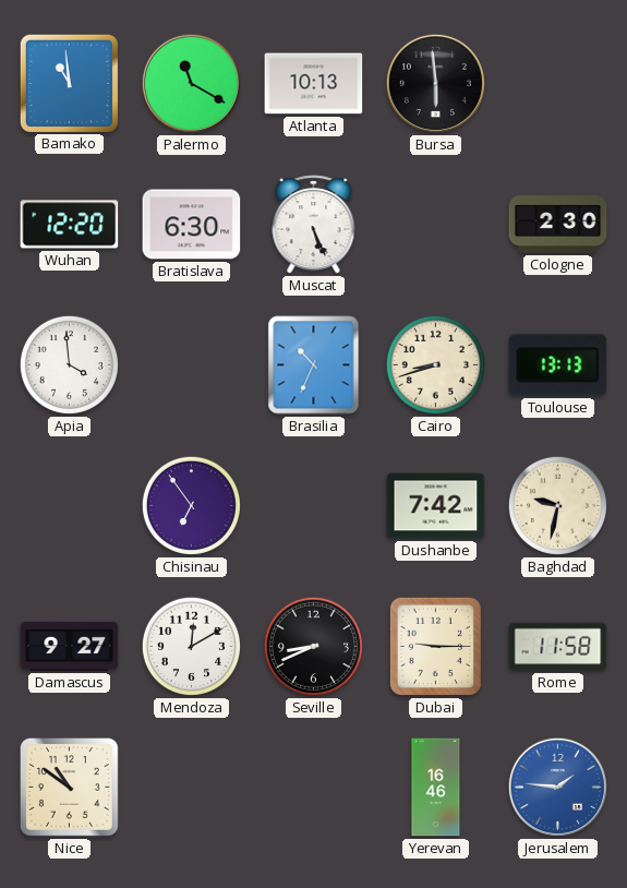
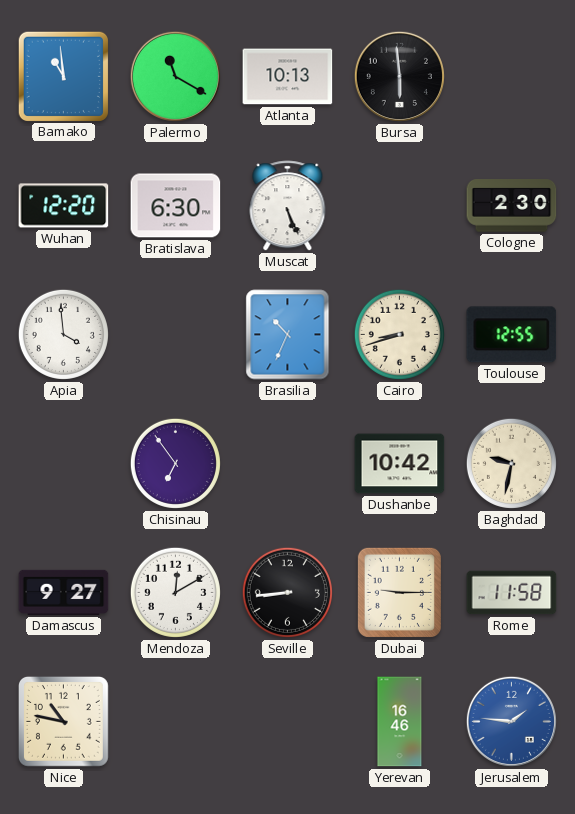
Toulouse: 13:13 -> 12:55
Dushanbe: 7:42 -> 10:42
Seville: 8:41 -> 8:44
Nice: 10:51 -> 10:47
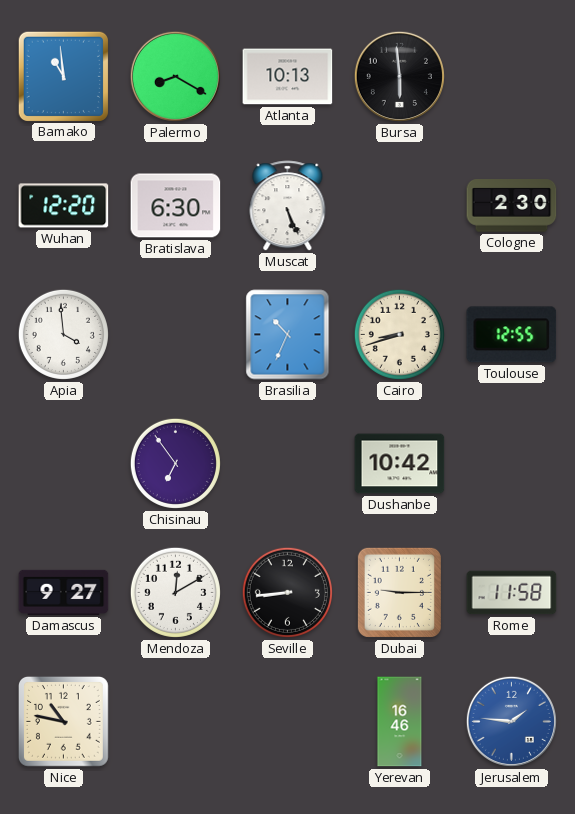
Palermo: 11:20 -> 8:20
Baghdad: 9:32 -> none
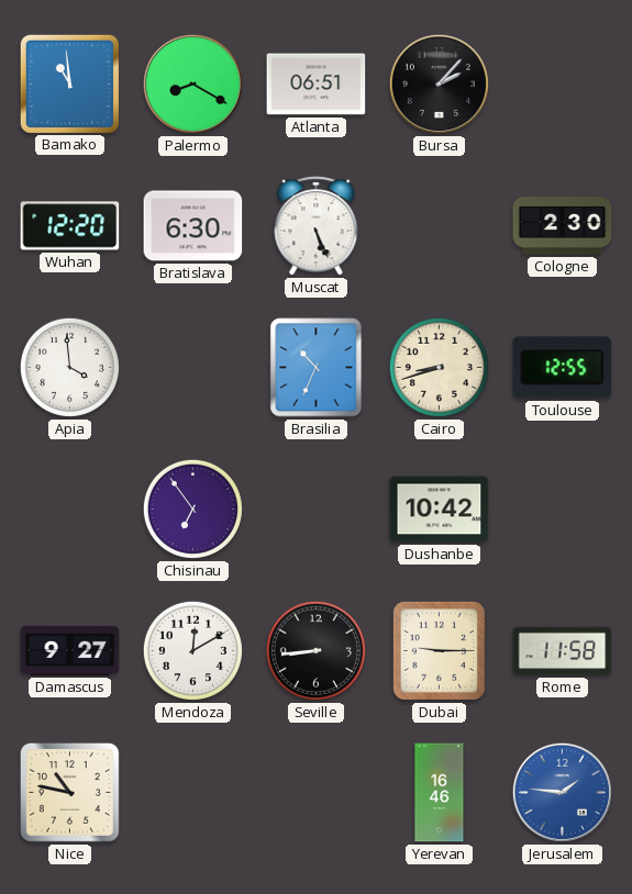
Atlanta: 10:13 -> 06:51
Bursa: 5:59 -> 2:07
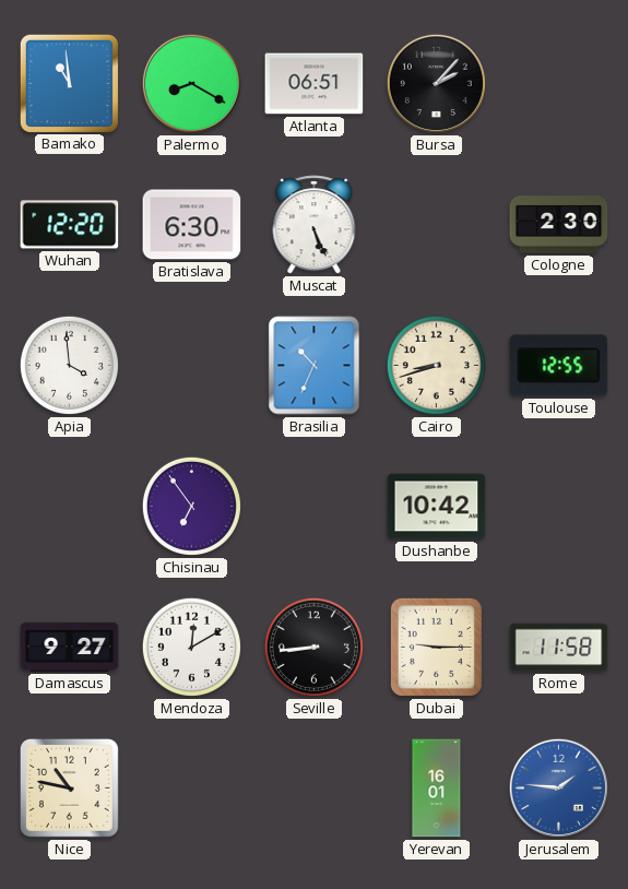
Yerevan: 16:46 -> 16:01
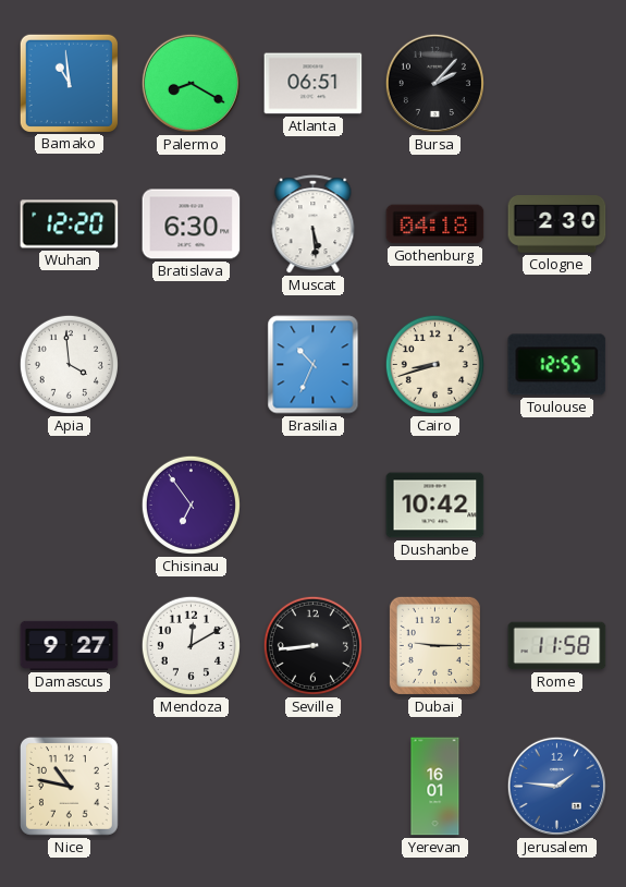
Muscat: 5:26 -> 5:29
Gothenburg: none -> 04:18
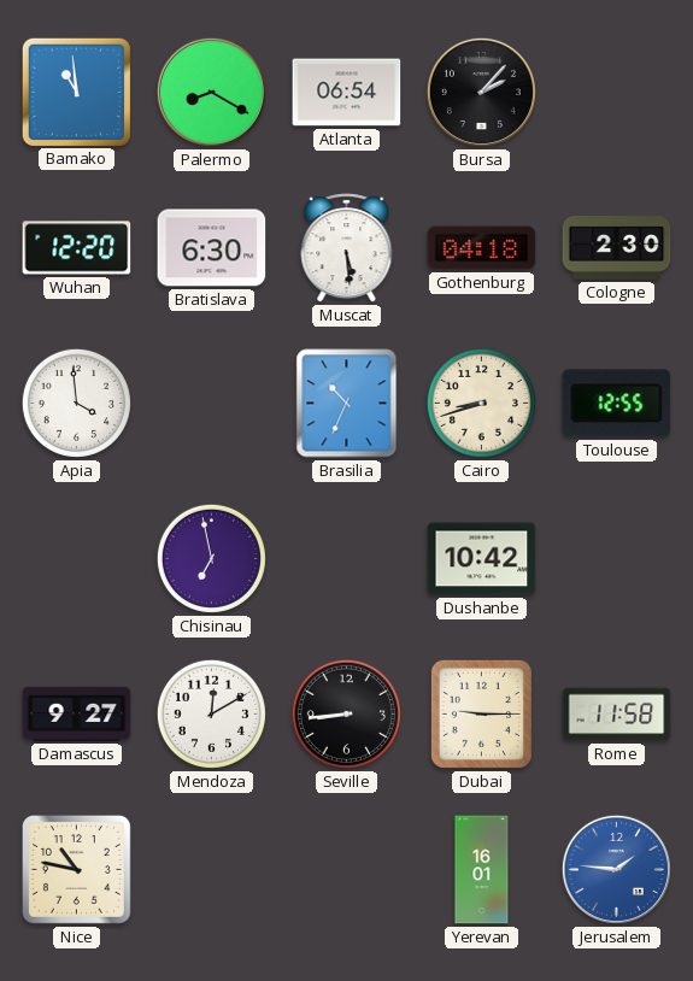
Atlanta: 06:51 -> 06:54
Chisinau: 6:54 -> 6:58
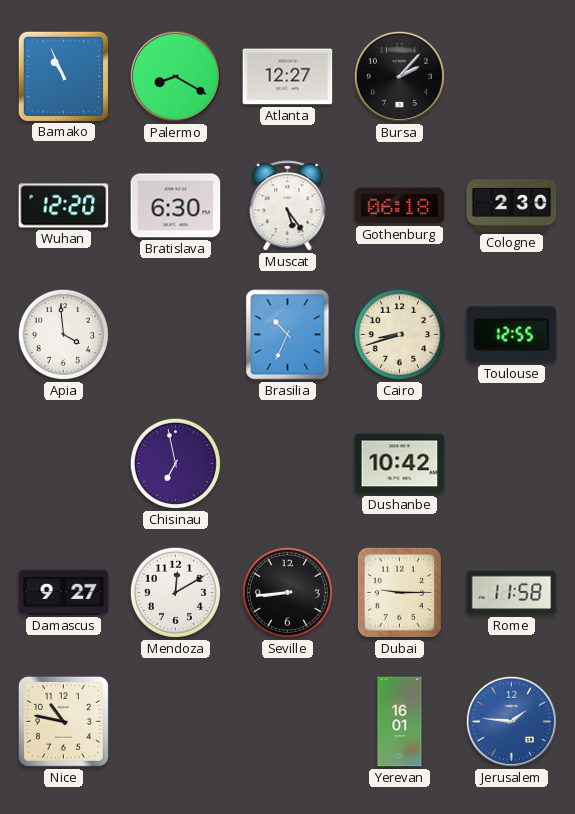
Bamako: 10:59 -> 10:56
Atlanta: 06:54 -> 12:27
Muscat: 5:29 -> 5:24
Gothenburg: 04:18 -> 06:18
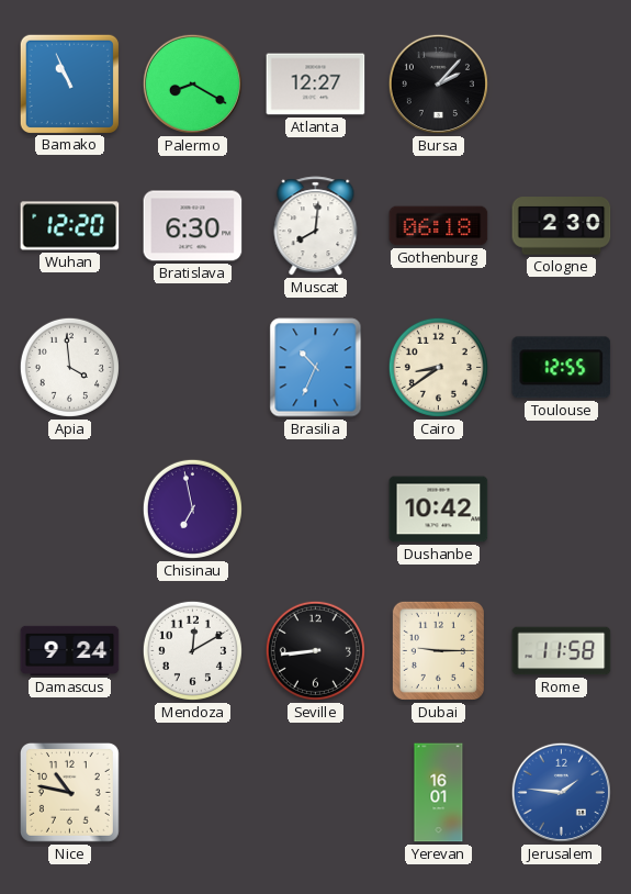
Muscat: 5:24 -> 8:01
Cairo: 8:42 -> 8:39
Damascus: 9:27 -> 9:24
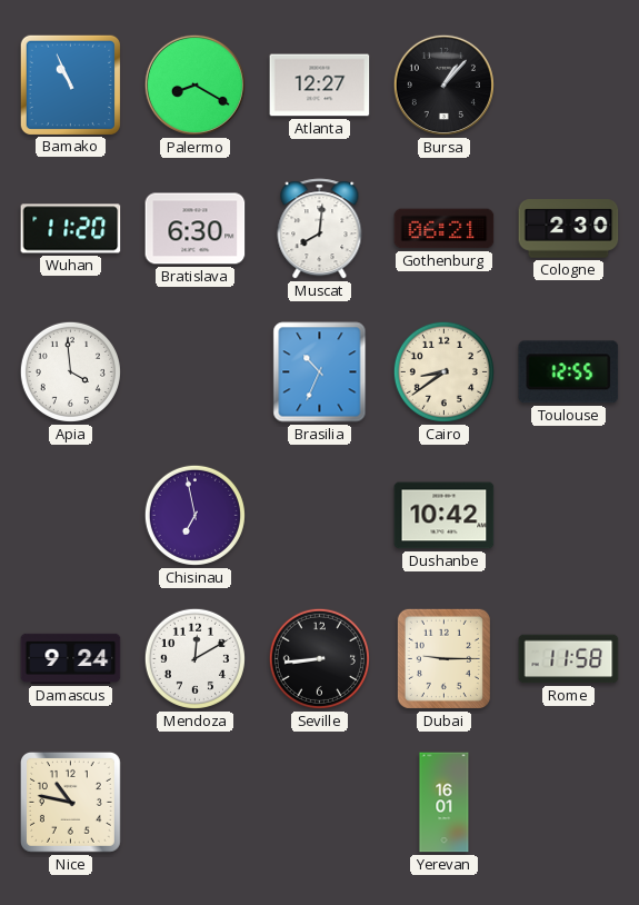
Bursa: 2:07 -> 1:07
Wuhan: 12:20 -> 11:20
Gothenburg: 06:18 -> 06:21
Jerusalem: 1:46 -> none
